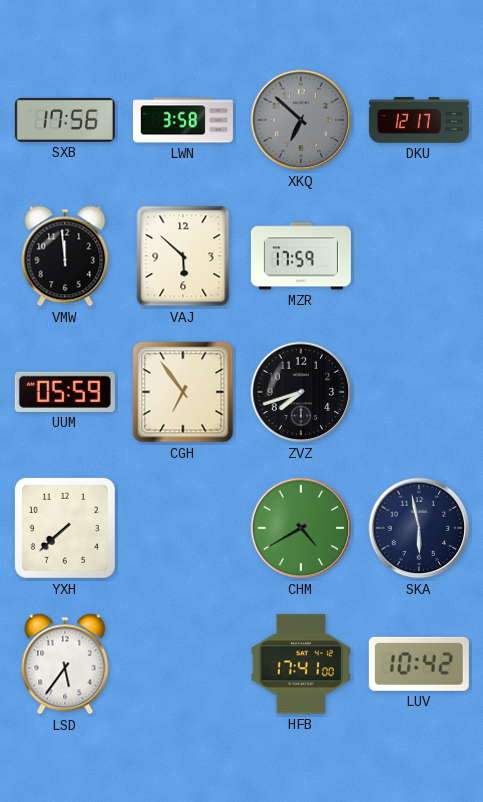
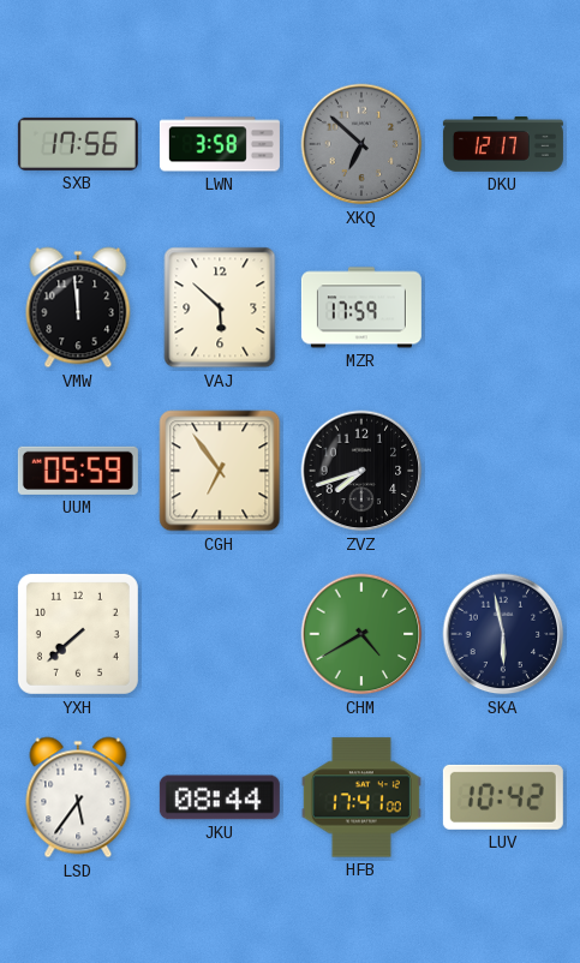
JKU: none -> 08:44
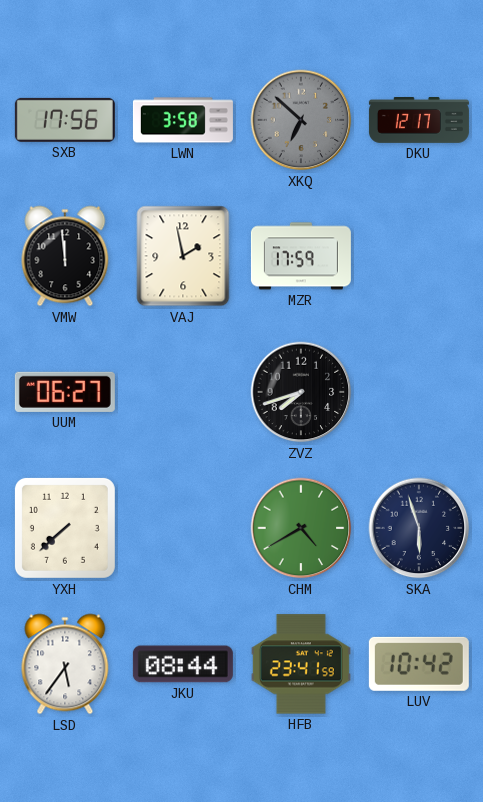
VAJ: 5:52 -> 1:58
UUM: 05:59 -> 06:27
CGH: 6:54 -> none
SKA: 5:58 -> 5:57
HFB: 17:41 -> 23:41
